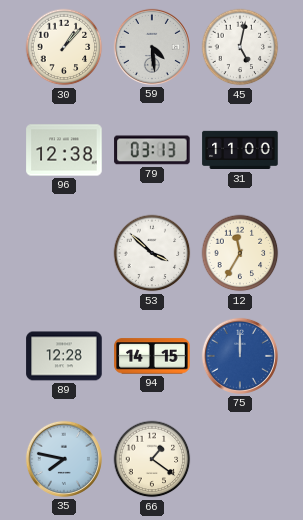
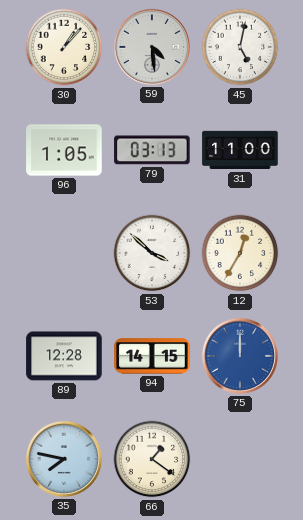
96: 12:38 -> 1:05
12: 11:35 -> 12:35
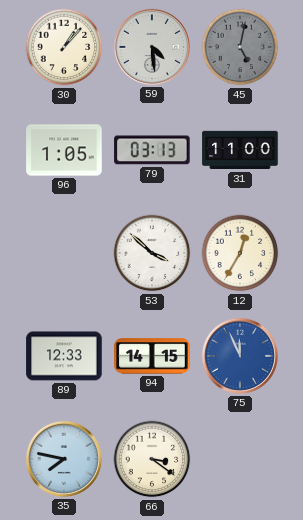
45 dial: white -> grey
89: 12:28 -> 12:33
75: 12:00 -> 11:56
66: 1:21 -> 3:21
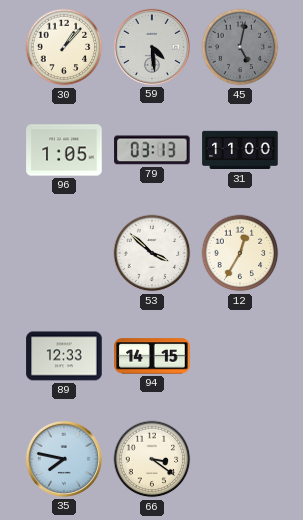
75: 11:56 -> none
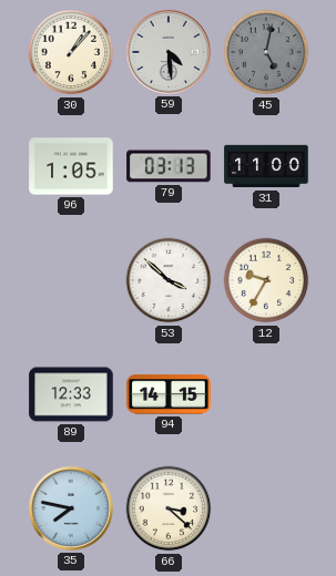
12: 12:35 -> 9:35
66: 3:21 -> 3:22
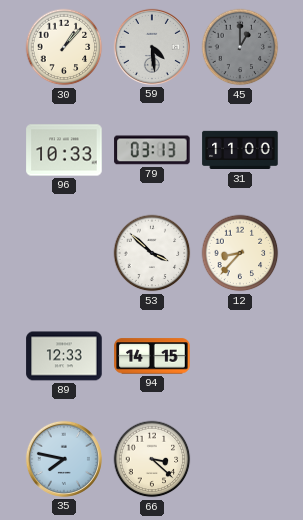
45: 5:02 -> 1:00
96: 1:05 -> 10:33
12: 9:35 -> 8:37
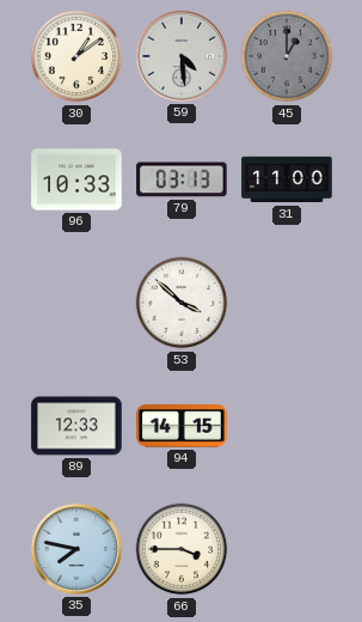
30: 1:07 -> 1:09
12: 8:37 -> none
66: 3:22 -> 3:45
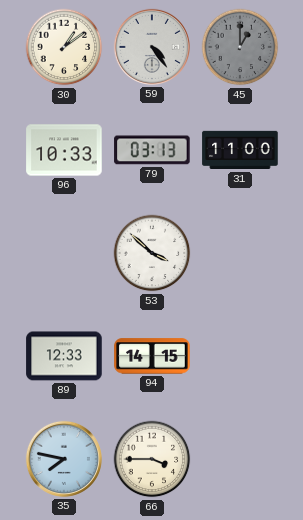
59: 4:29 -> 4:24
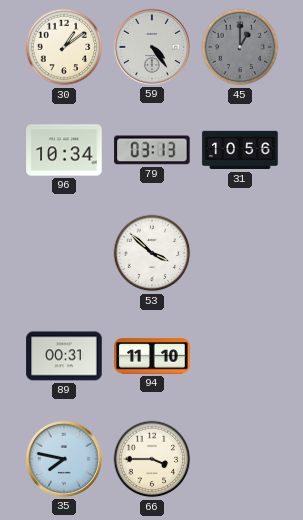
96: 10:33 -> 10:34
31: 11:00 -> 10:56
89: 12:33 -> 00:31
94: 14:15 -> 11:10
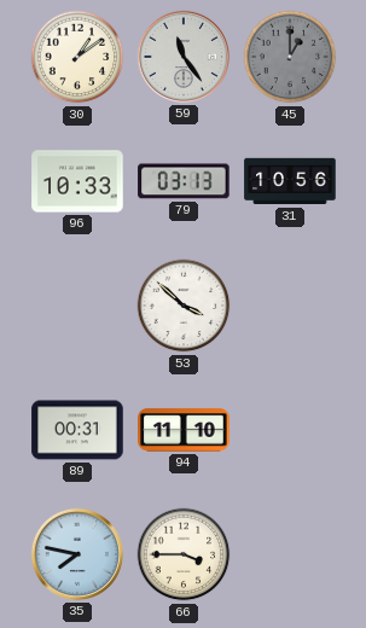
59: 4:24 -> 11:24
96: 10:34 -> 10:33
